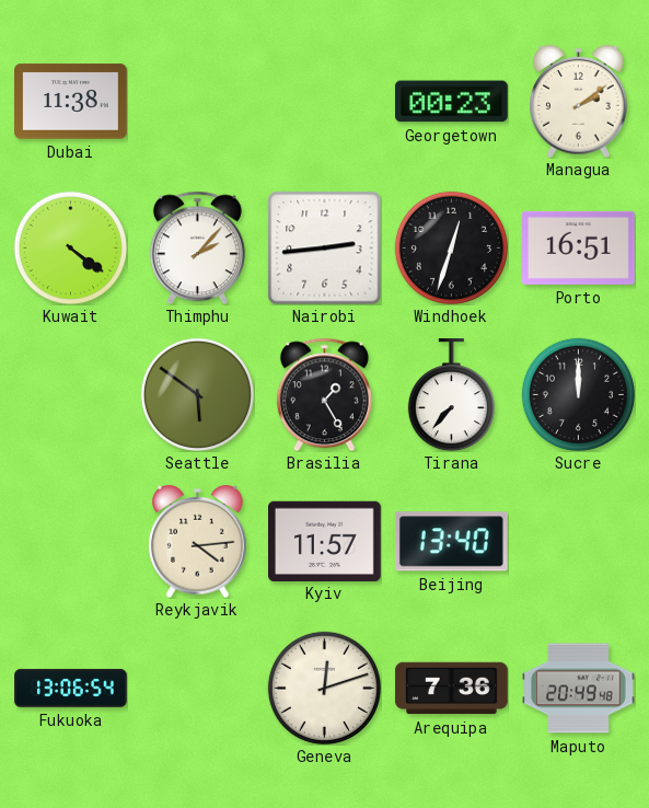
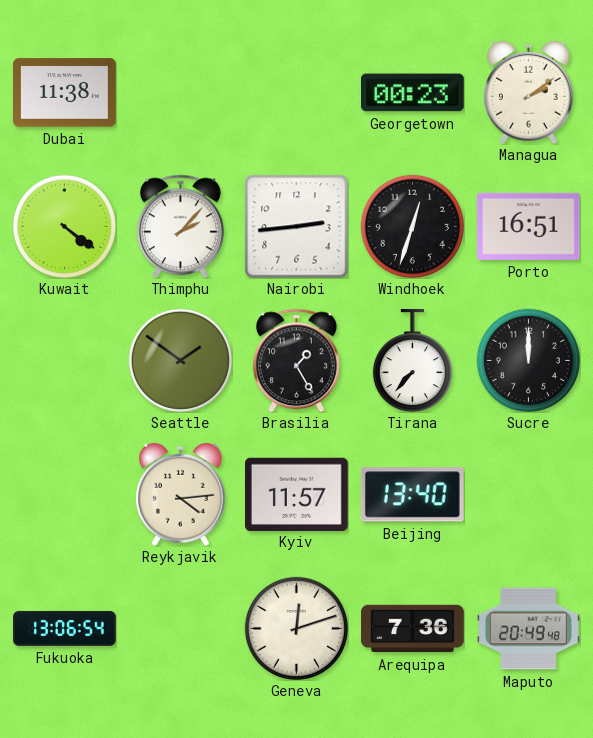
Seattle: 5:51 -> 1:51
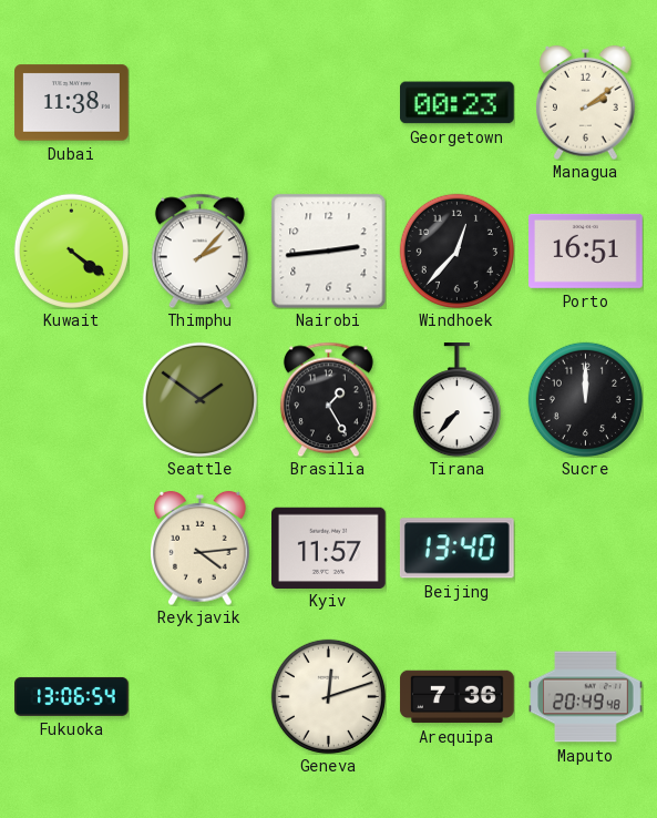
Windhoek: 12:33 -> 12:37
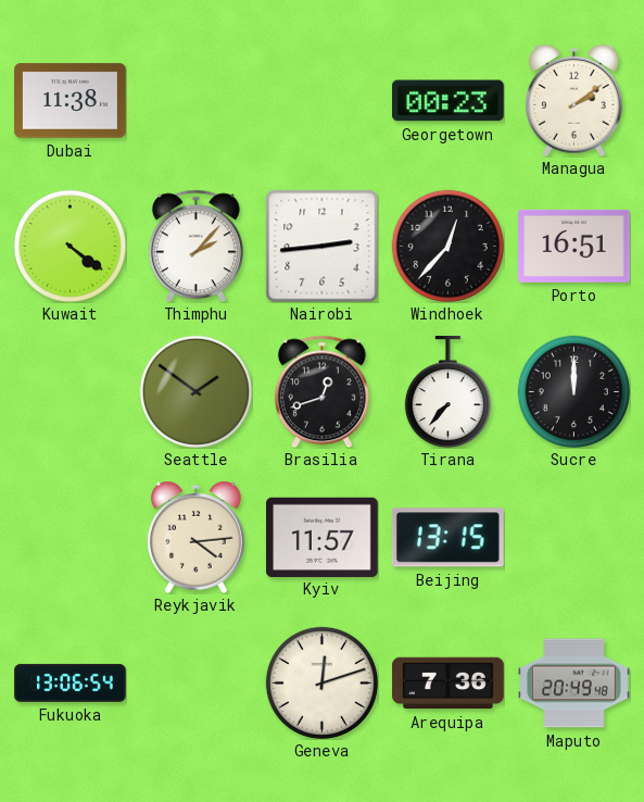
Brasilia: 1:25 -> 12:42
Beijing: 13:40 -> 13:15
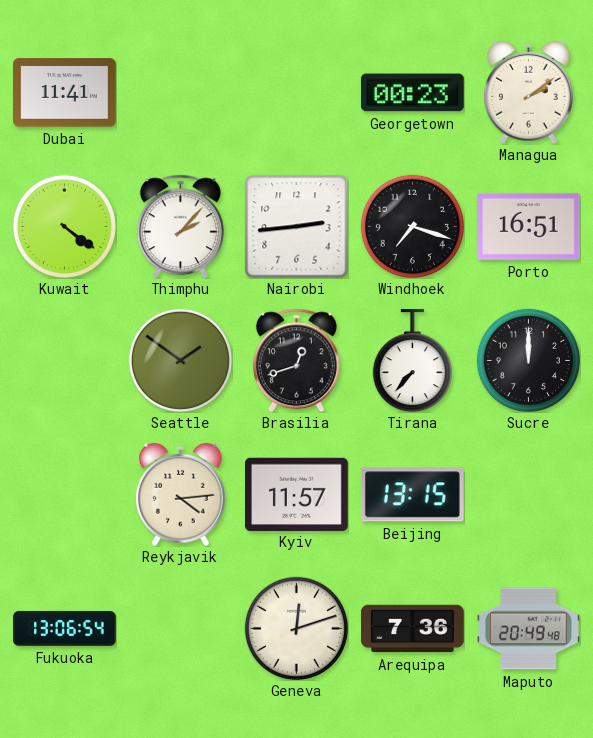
Dubai: 11:38 -> 11:41
Windhoek: 12:37 -> 7:18
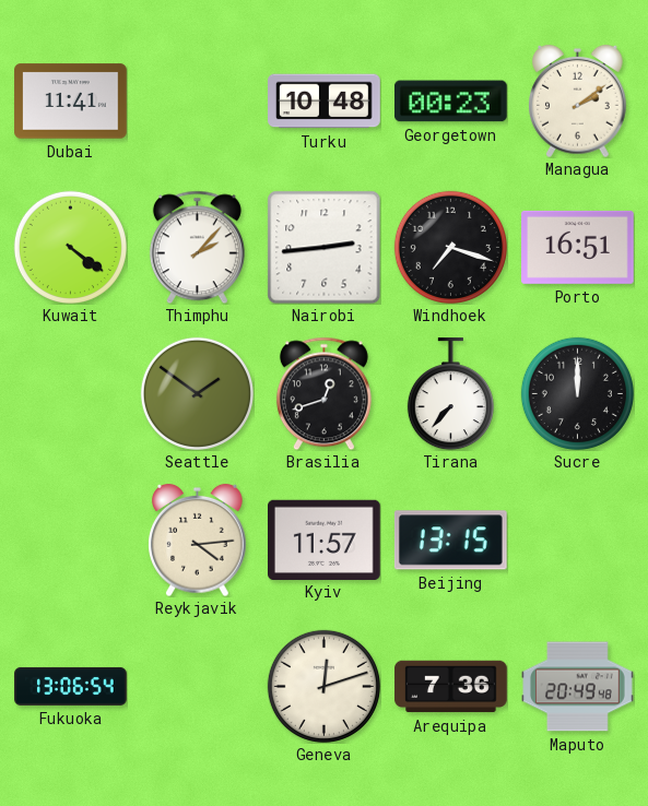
Turku: none -> 10:48
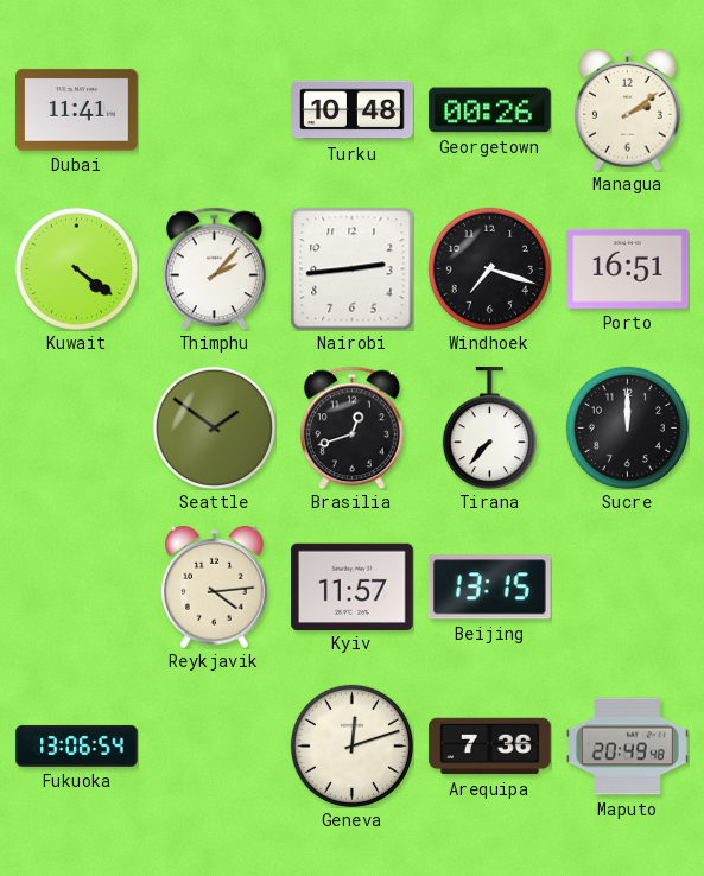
Georgetown: 00:23 -> 00:26
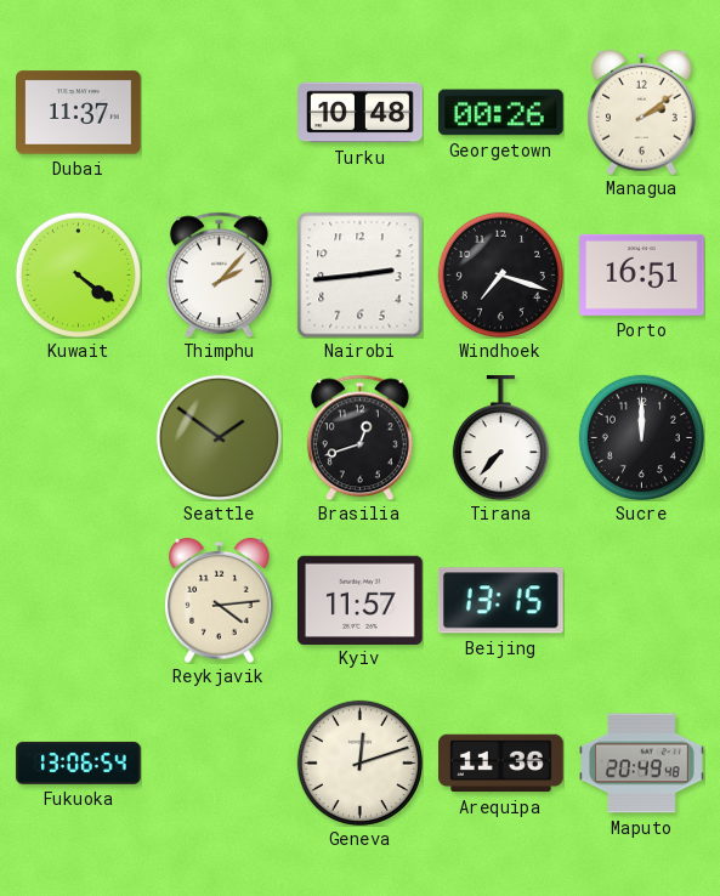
Dubai: 11:41 -> 11:37
Arequipa: 7:36 -> 11:36
